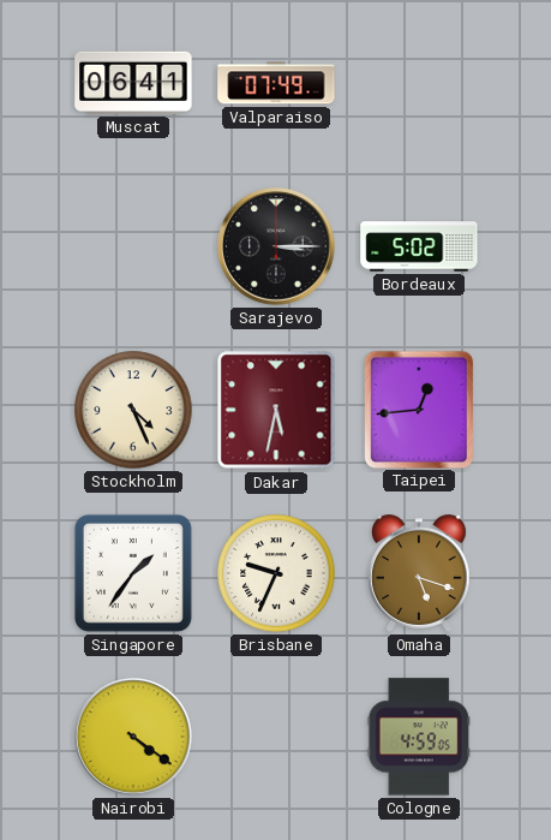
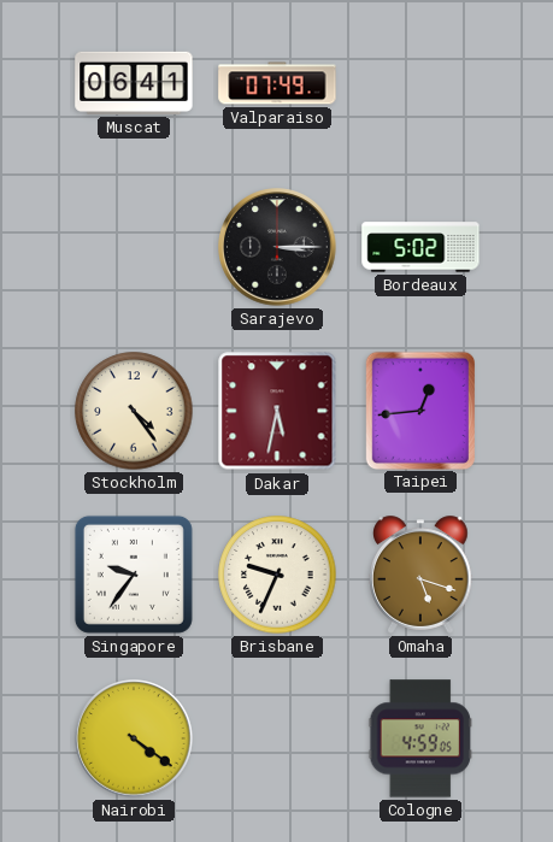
Stockholm: 4:26 -> 4:24
Singapore: 1:36 -> 9:36
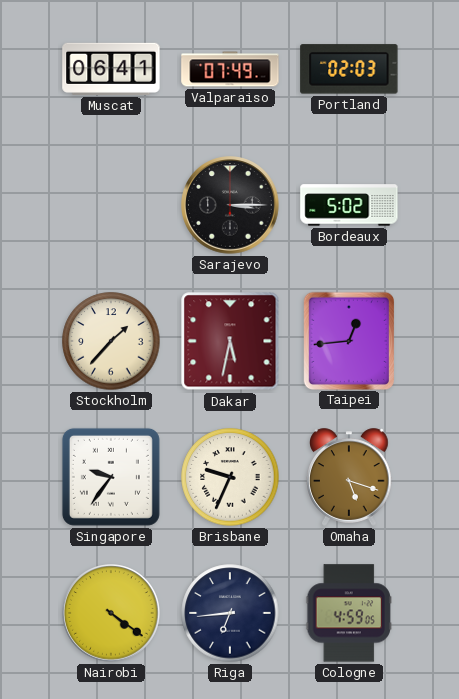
Portland: none -> 02:03
Stockholm: 4:24 -> 1:37
Riga: none -> 6:44
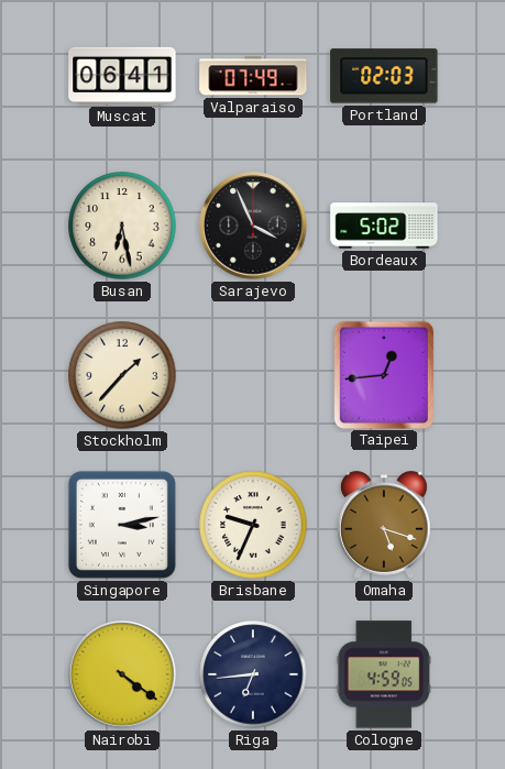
Busan: none -> 6:28
Sarajevo: 3:15 -> 3:56
Dakar: 5:32 -> none
Singapore: 9:36 -> 3:13
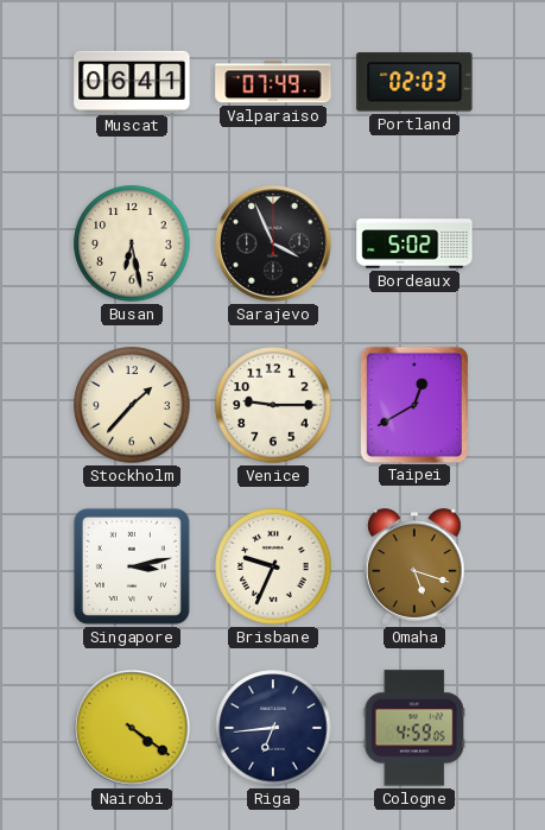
Venice: none -> 9:15
Taipei: 12:44 -> 12:40
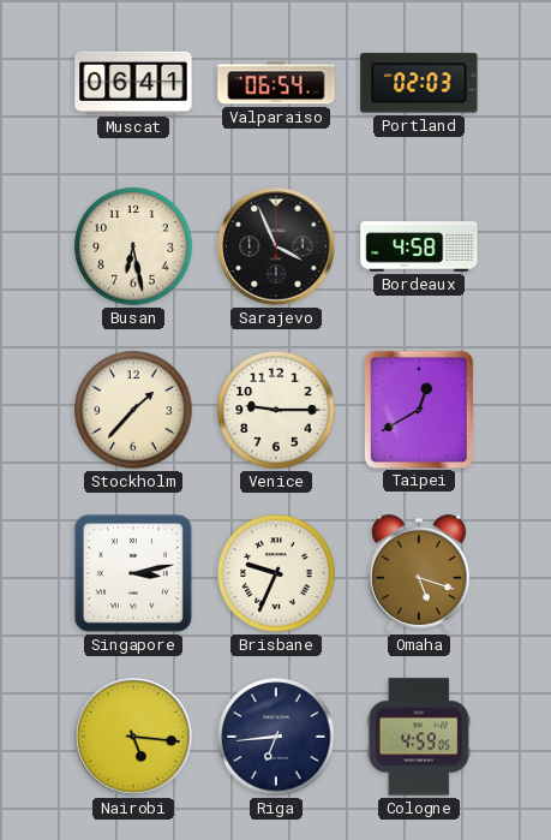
Valparaiso: 07:49 -> 06:54
Bordeaux: 5:02 -> 4:58
Nairobi: 4:21 -> 5:16
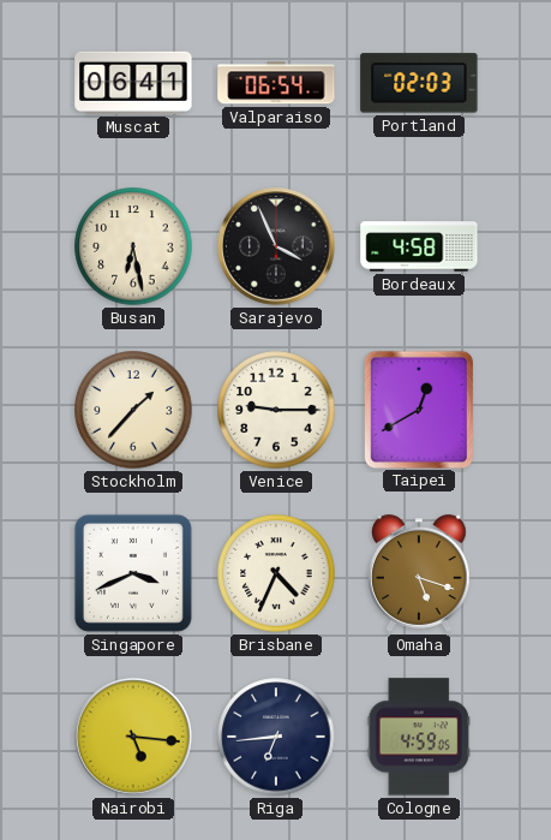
Singapore: 3:13 -> 3:41
Brisbane: 9:34 -> 4:34
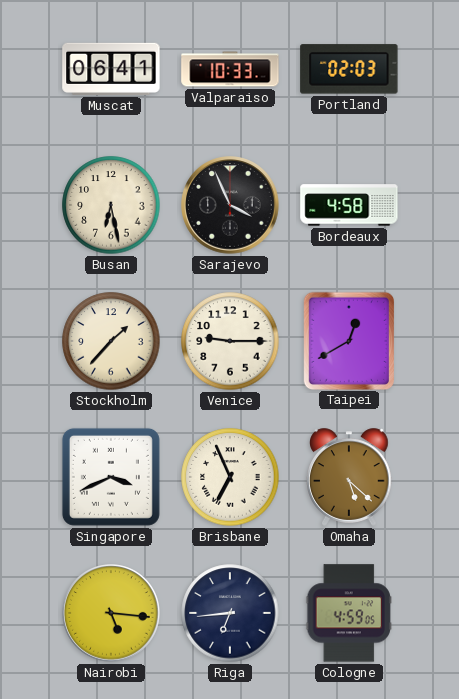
Valparaiso: 06:54 -> 10:33
Brisbane: 4:34 -> 6:56
Omaha: 5:18 -> 5:22
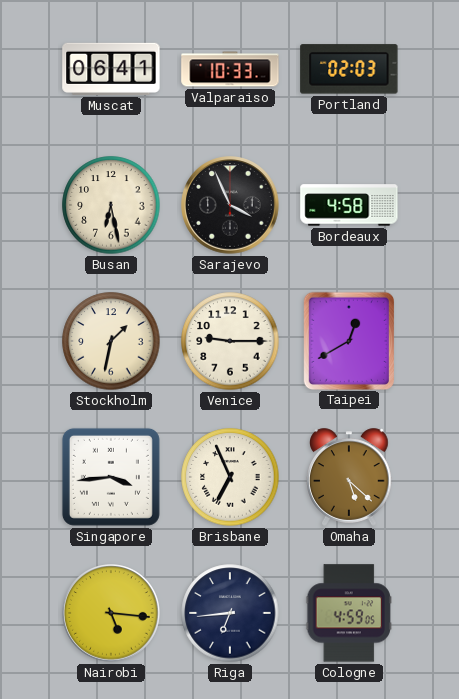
Stockholm: 1:37 -> 1:32
Singapore: 3:41 -> 3:44
